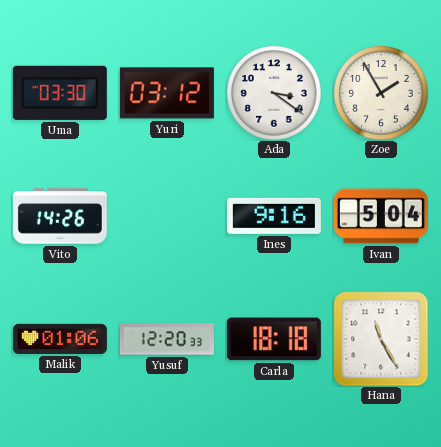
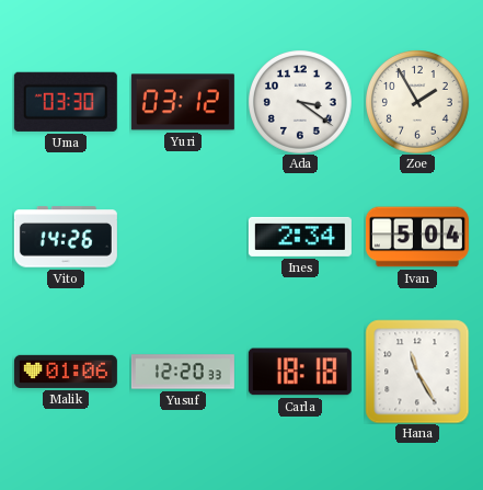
Ines: 9:16 -> 2:34
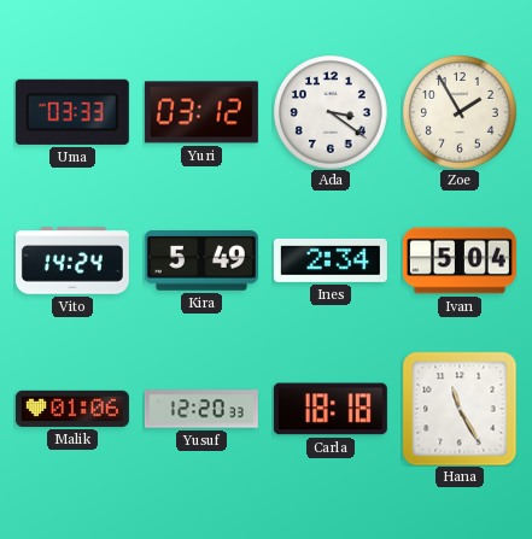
Uma: 03:30 -> 03:33
Vito: 14:26 -> 14:24
Kira: none -> 5:49
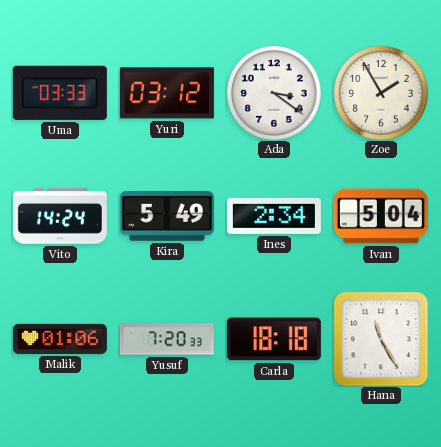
Yusuf: 12:20 -> 7:20
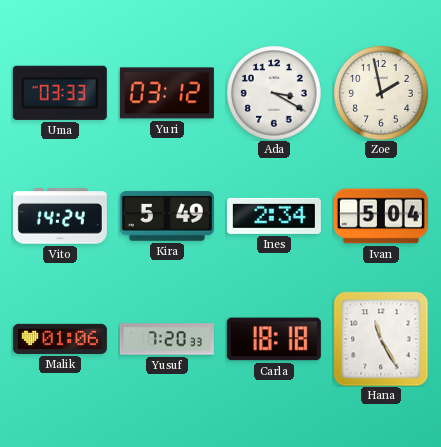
Ada: 3:21 -> 3:20
Zoe: 1:55 -> 1:58
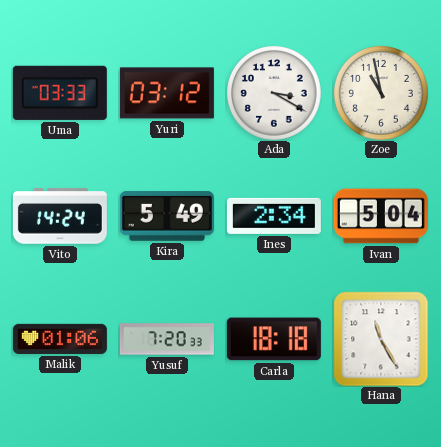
Zoe: 1:58 -> 10:58
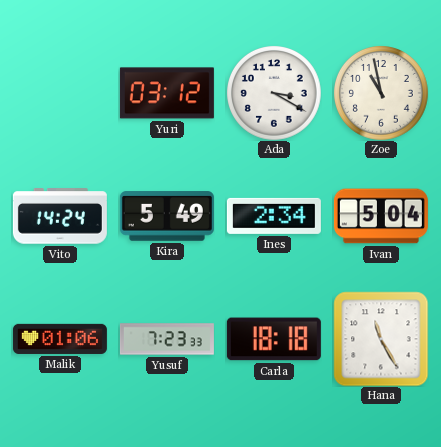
Uma: 03:33 -> none
Yusuf: 7:20 -> 7:23
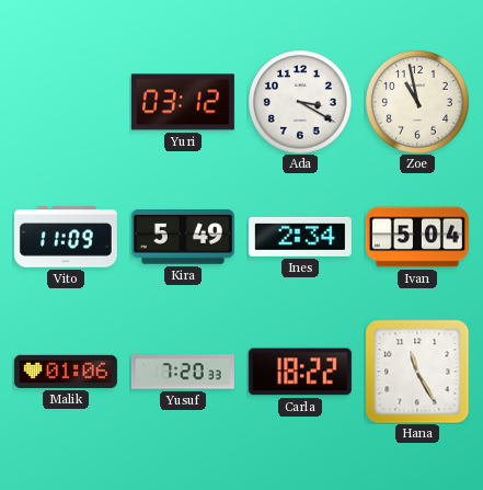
Vito: 14:24 -> 11:09
Yusuf: 7:23 -> 7:20
Carla: 18:18 -> 18:22
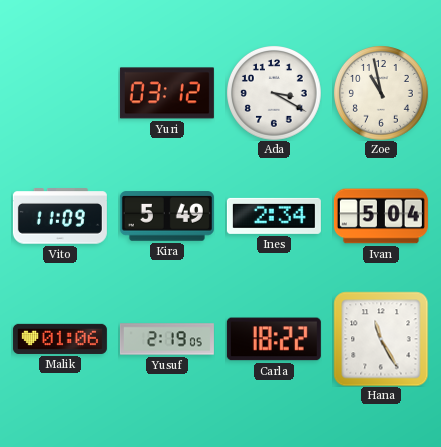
Yusuf: 7:20 -> 2:19
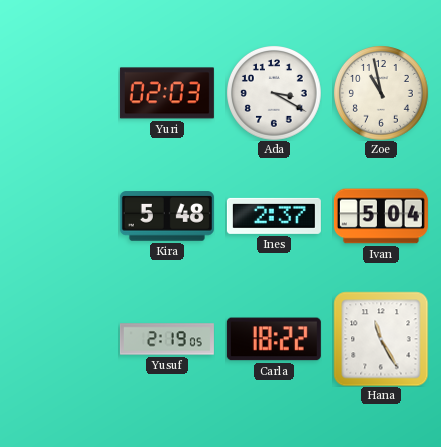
Yuri: 03:12 -> 02:03
Vito: 11:09 -> none
Kira: 5:49 -> 5:48
Ines: 2:34 -> 2:37
Malik: 01:06 -> none
